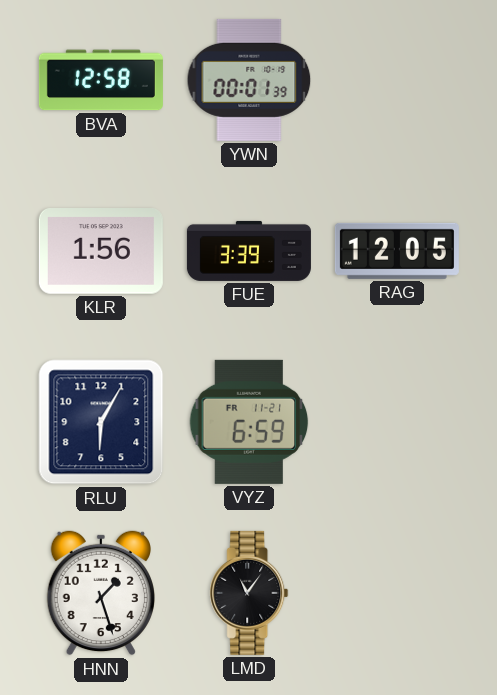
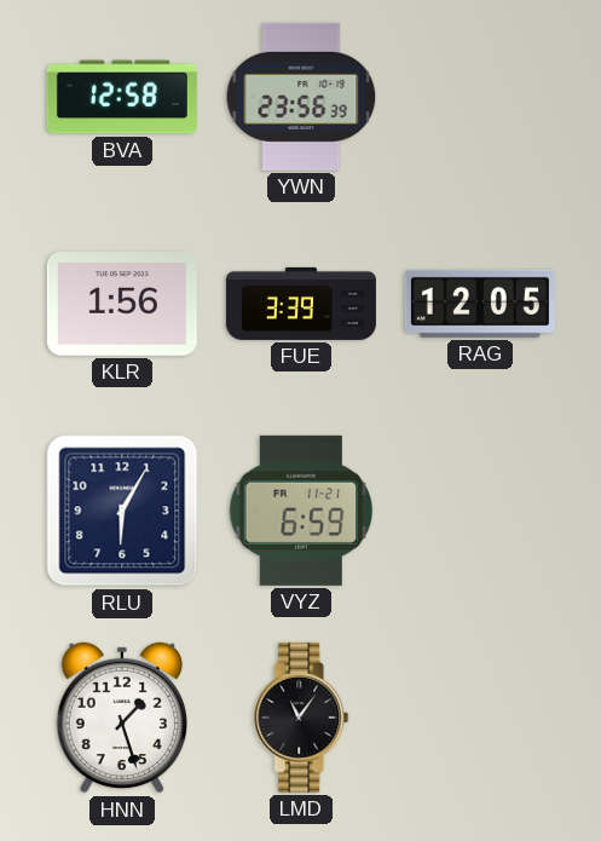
YWN: 00:01 -> 23:56
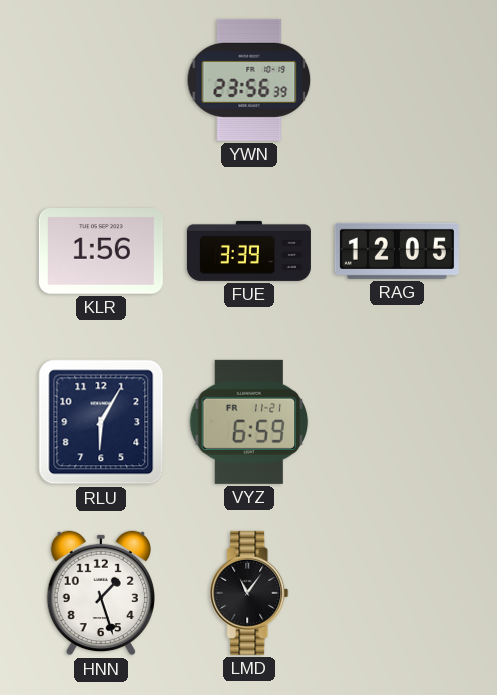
BVA: 12:58 -> none
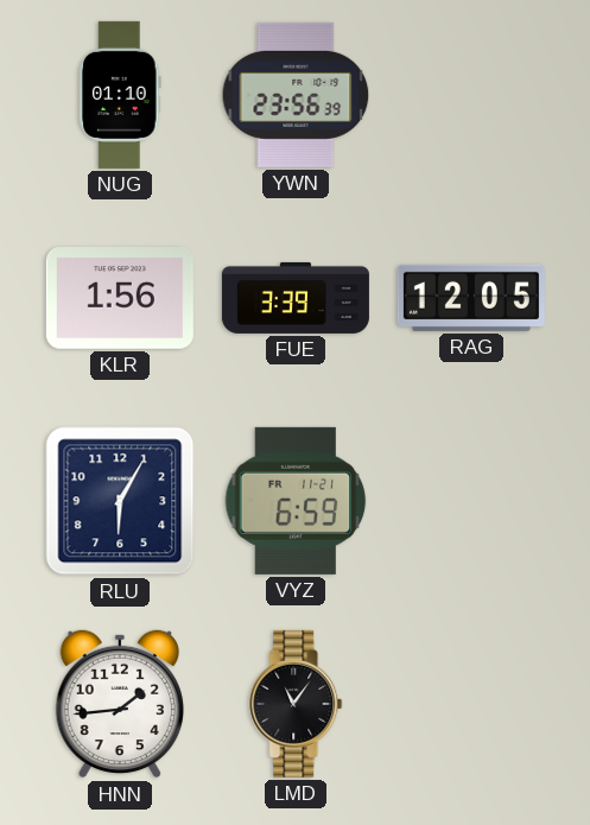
NUG: none -> 01:10
HNN: 1:27 -> 1:44
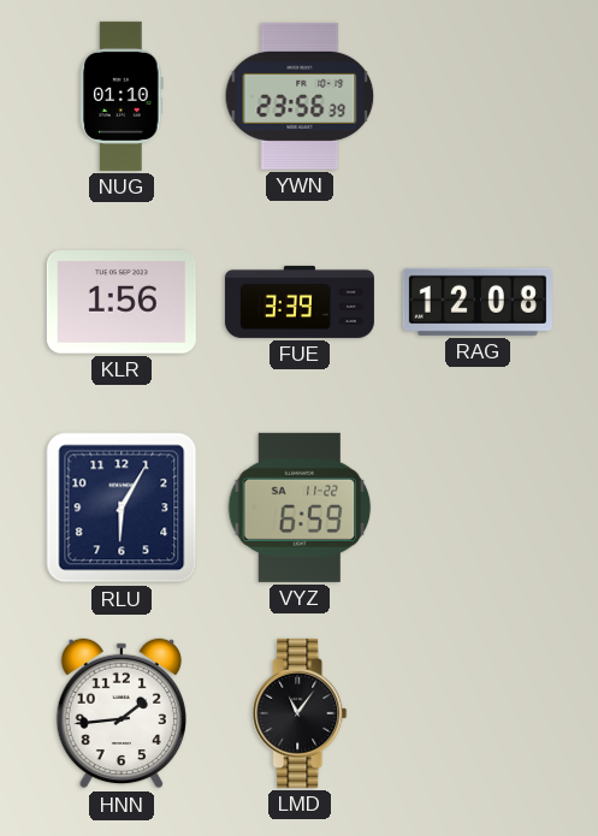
RAG: 12:05 -> 12:08
VYZ date: FR 11-21 -> SA 11-22
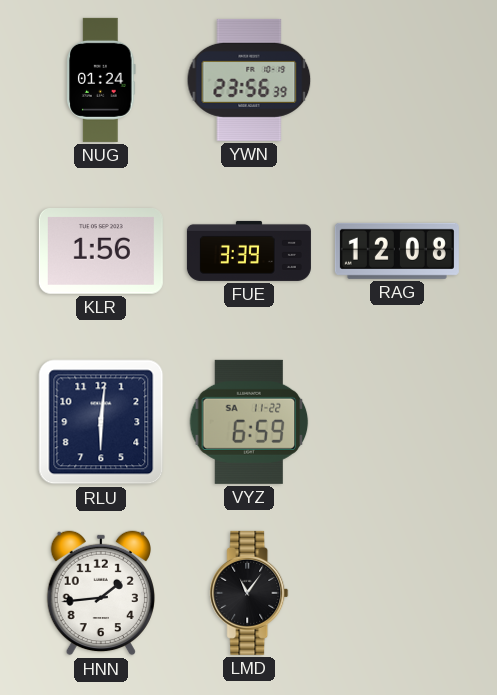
NUG: 01:10 -> 01:24
RLU: 6:05 -> 6:01
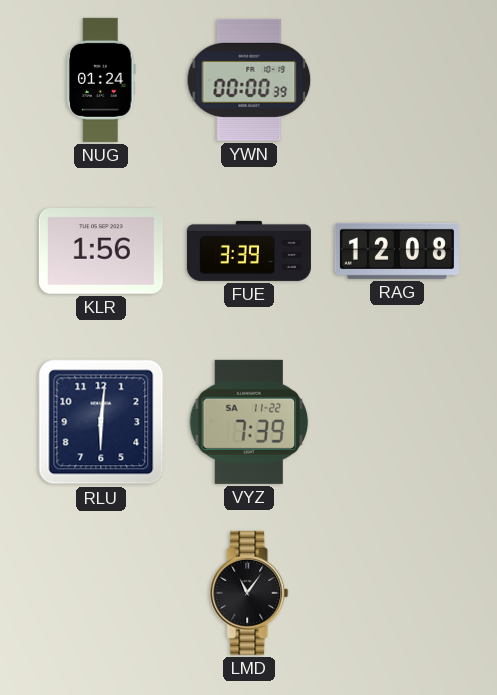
YWN: 23:56 -> 00:00
VYZ: 6:59 -> 7:39
HNN: 1:44 -> none
